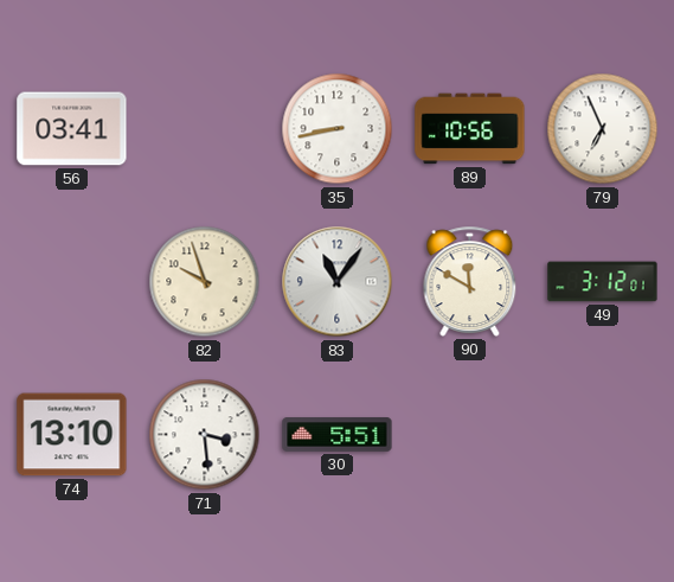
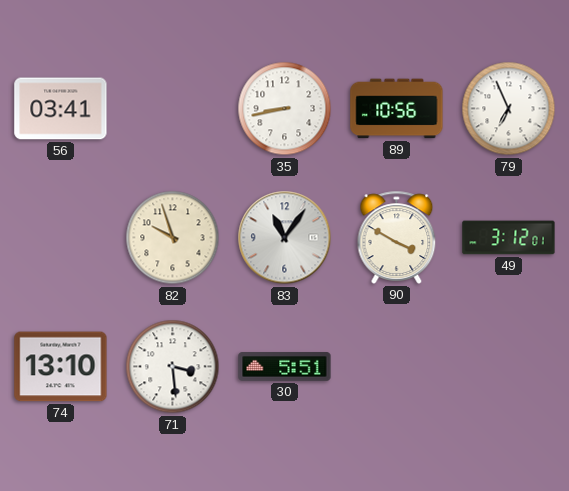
90: 11:50 -> 3:50
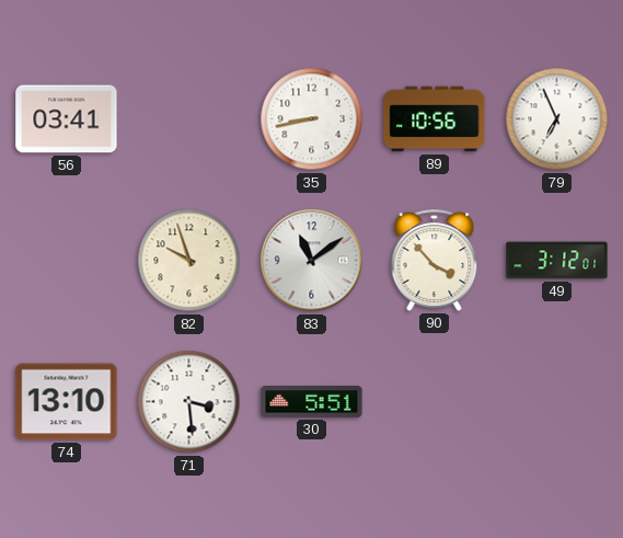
83: 11:06 -> 11:09
90: 3:50 -> 3:53
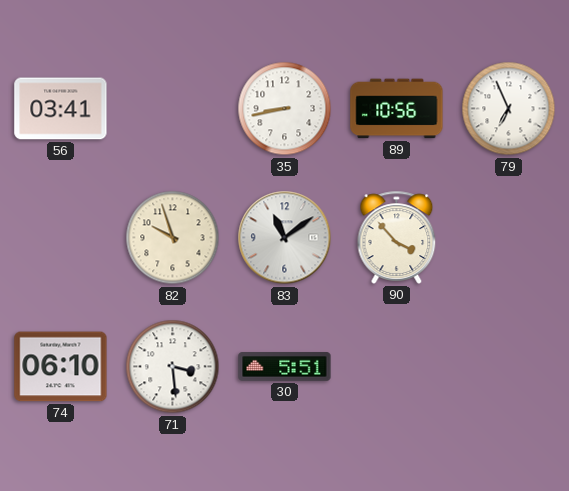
49: 3:12 -> none
74: 13:10 -> 06:10
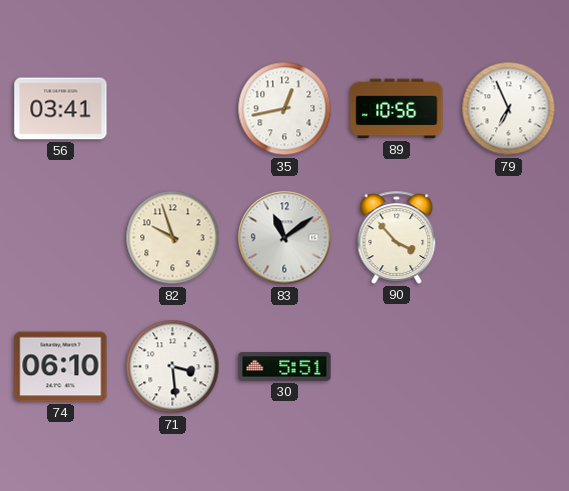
35: 8:43 -> 12:43
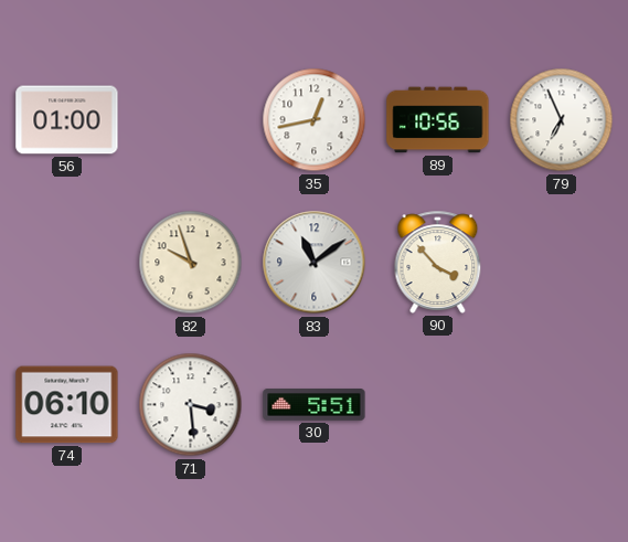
56: 03:41 -> 01:00
